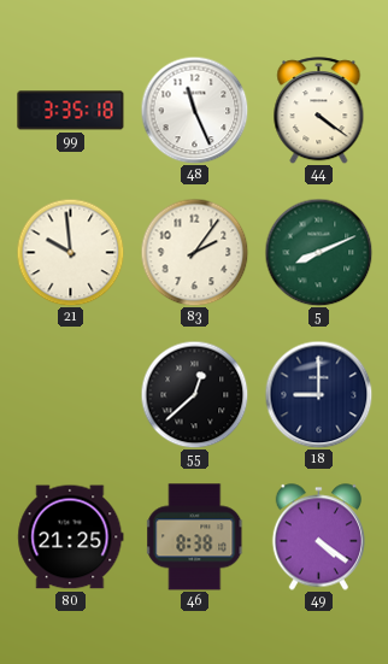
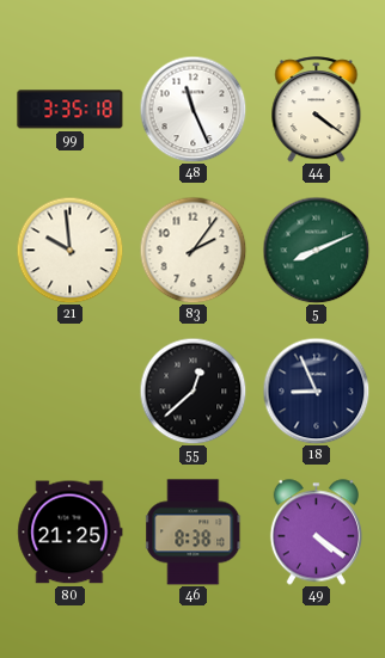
18: 9:00 -> 8:56
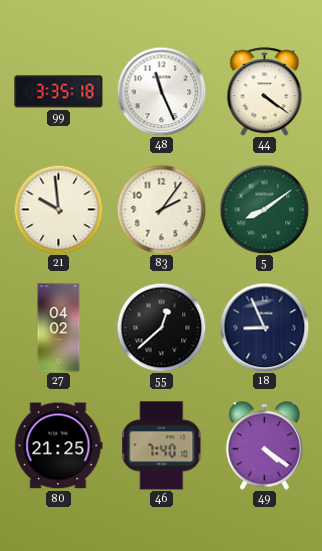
5: 8:11 -> 8:09
27: none -> 04:02
46: 8:38 -> 7:40
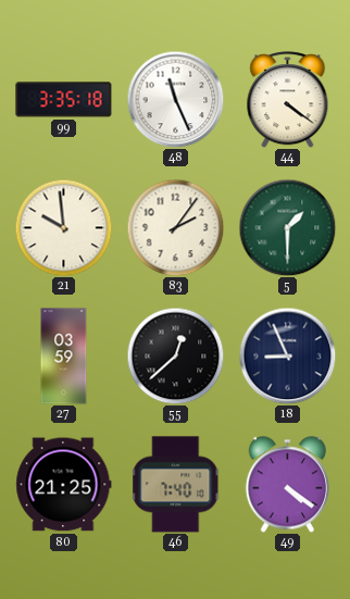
5: 8:09 -> 1:30
27: 04:02 -> 03:59
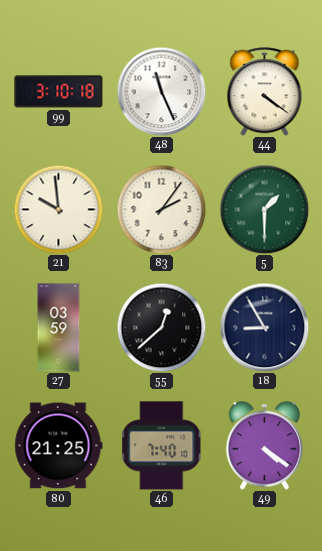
99: 3:35 -> 3:10
18: 8:56 -> 8:55
